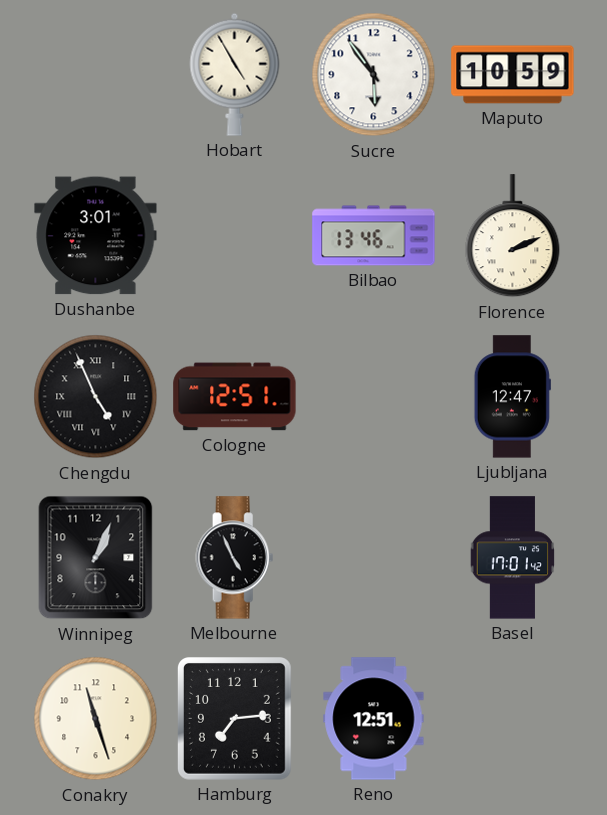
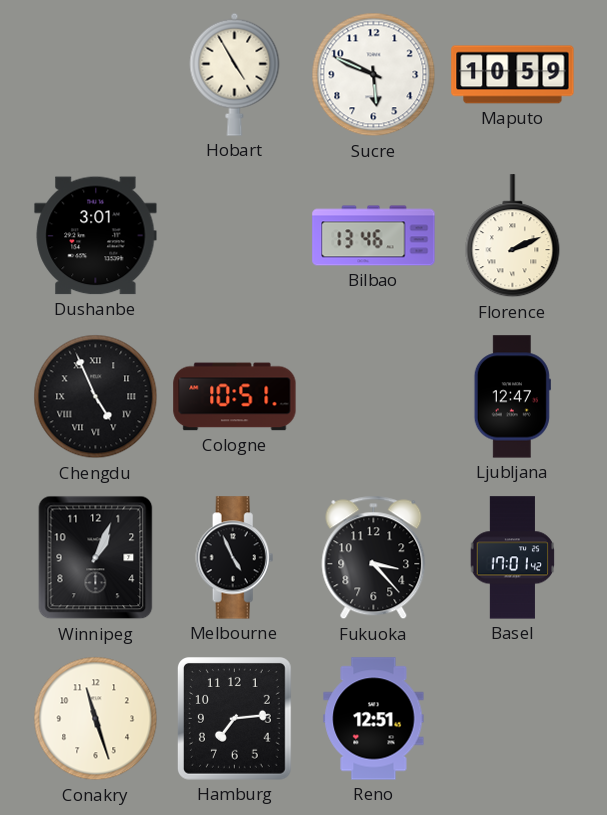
Sucre: 5:54 -> 5:49
Cologne: 12:51 -> 10:51
Fukuoka: none -> 3:23
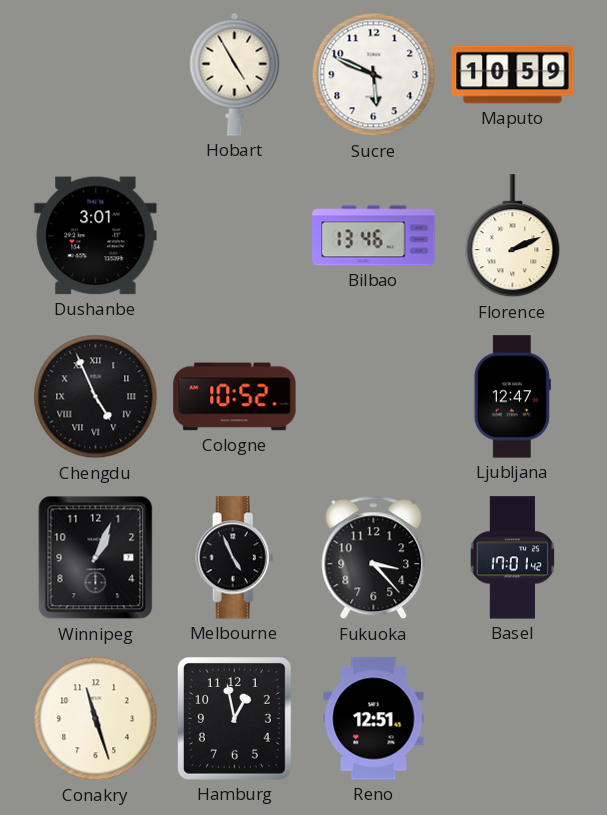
Cologne: 10:51 -> 10:52
Hamburg: 7:14 -> 12:58
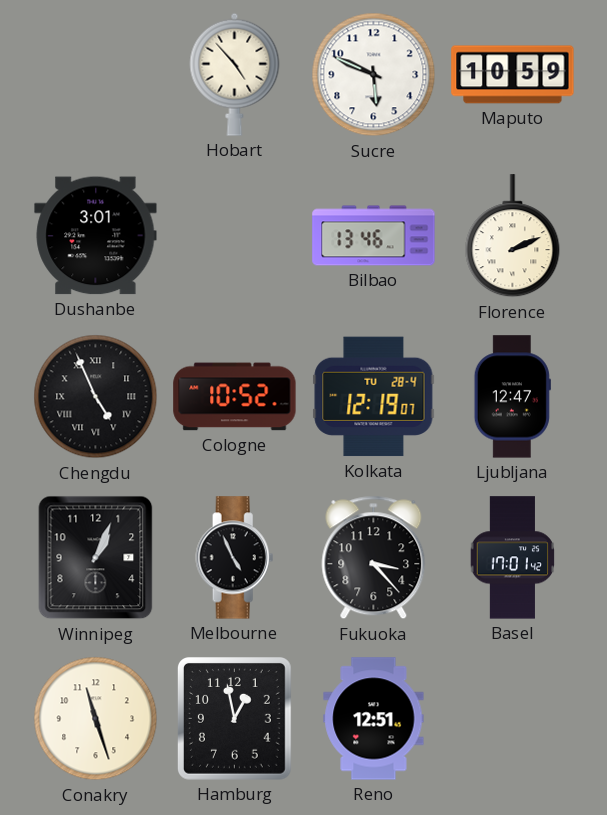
Hobart: 4:55 -> 4:53
Kolkata: none -> 12:19
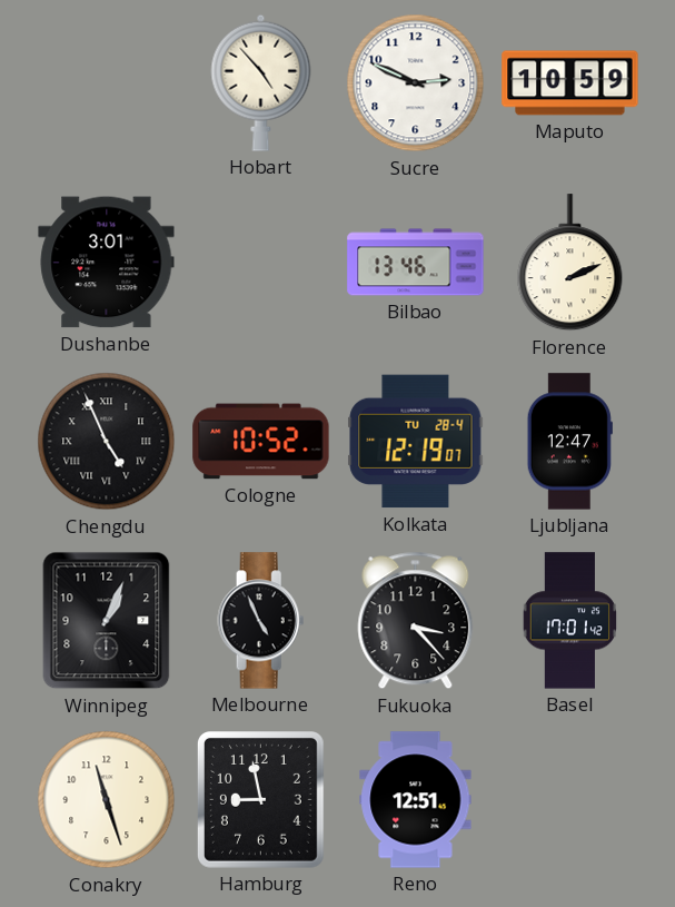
Sucre: 5:49 -> 2:49
Hamburg: 12:58 -> 8:58
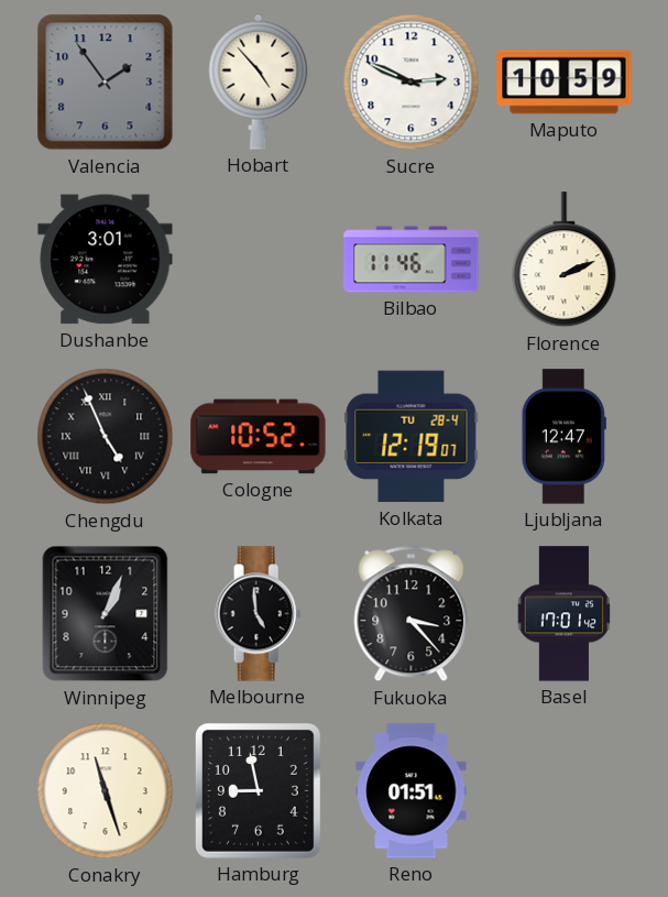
Valencia: none -> 1:54
Bilbao: 13:46 -> 11:46
Melbourne: 4:56 -> 4:59
Reno: 12:51 -> 01:51
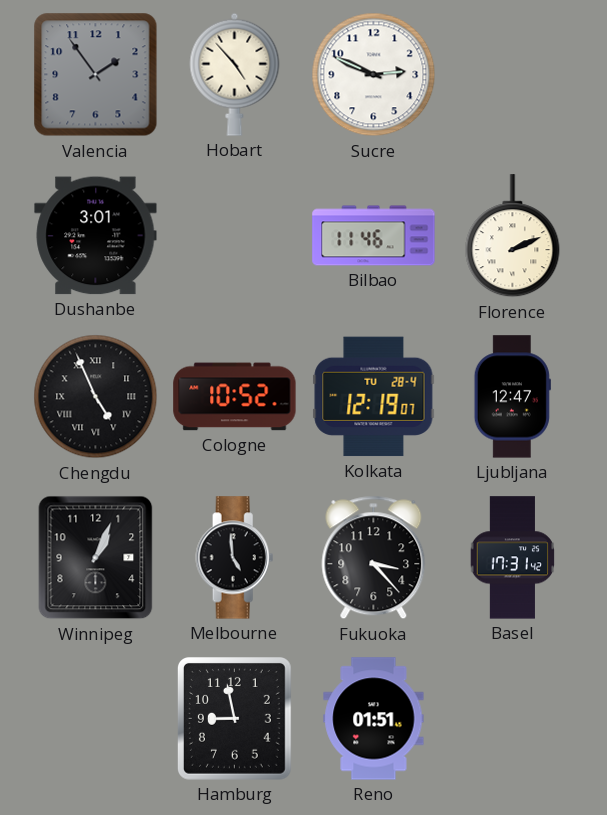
Maputo: 10:59 -> none
Basel: 17:01 -> 17:31
Conakry: 11:27 -> none
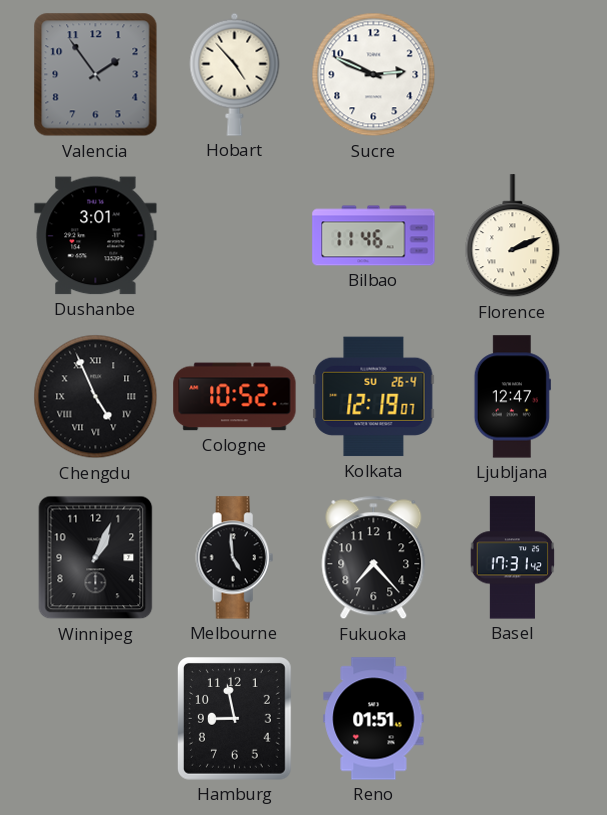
Kolkata date: TU 28-4 -> SU 26-4
Fukuoka: 3:23 -> 7:23
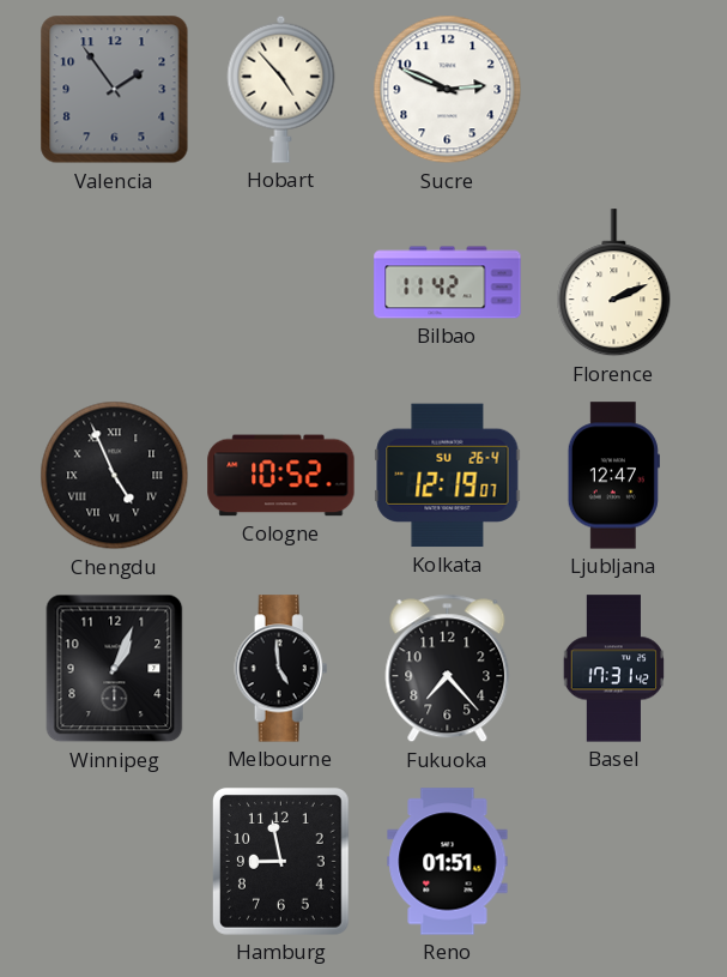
Dushanbe: 3:01 -> none
Bilbao: 11:46 -> 11:42
